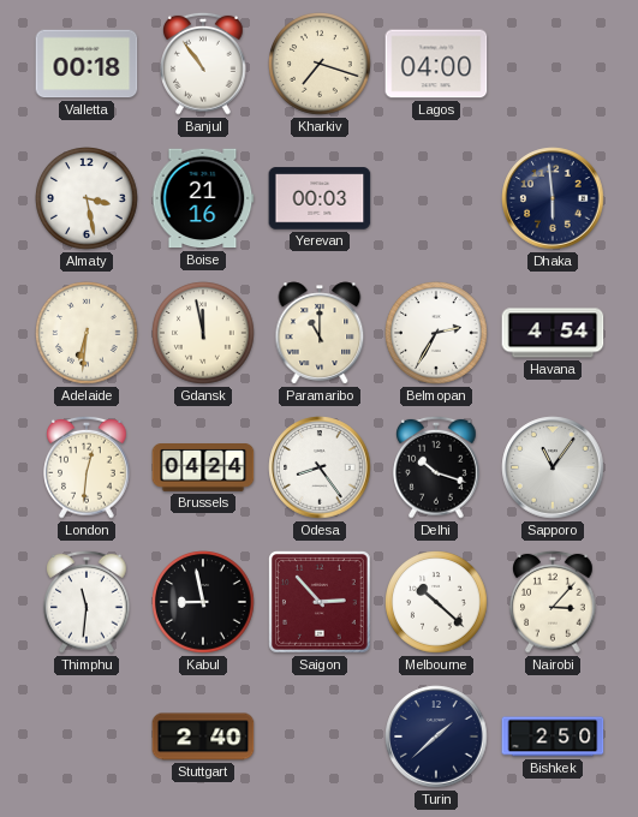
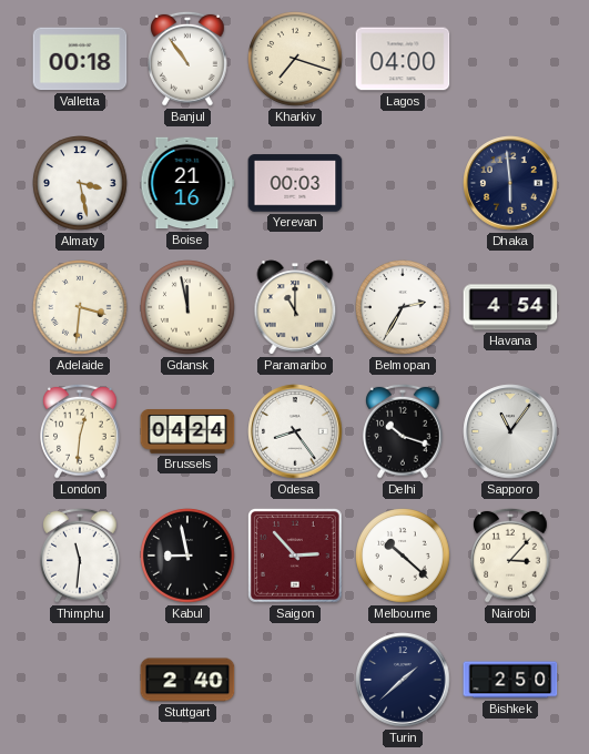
Adelaide: 6:31 -> 3:31
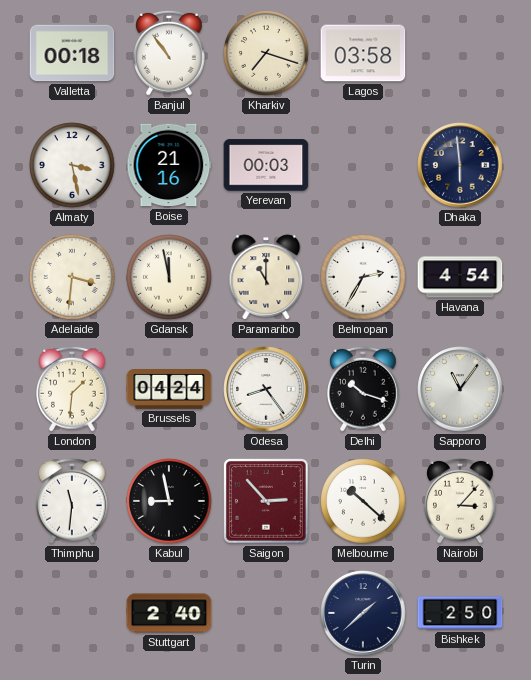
Lagos: 04:00 -> 03:58
London: 12:31 -> 1:31
